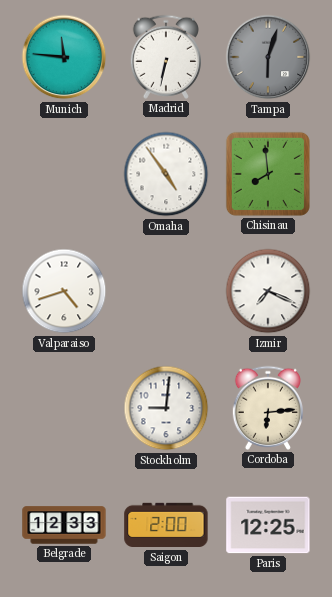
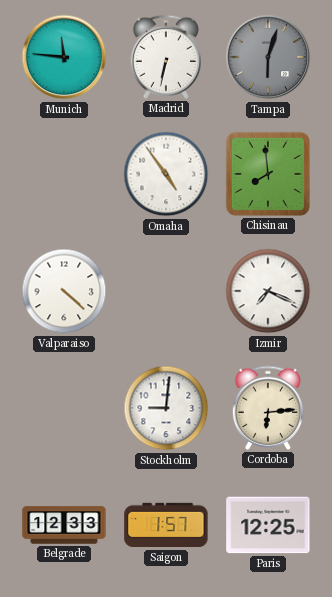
Valparaiso: 4:42 -> 4:22
Saigon: 2:00 -> 1:57
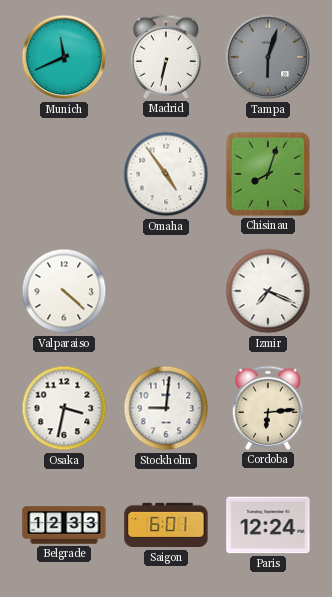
Munich: 11:46 -> 11:41
Chisinau: 7:59 -> 8:03
Osaka: none -> 3:32
Saigon: 1:57 -> 6:01
Paris: 12:25 -> 12:24
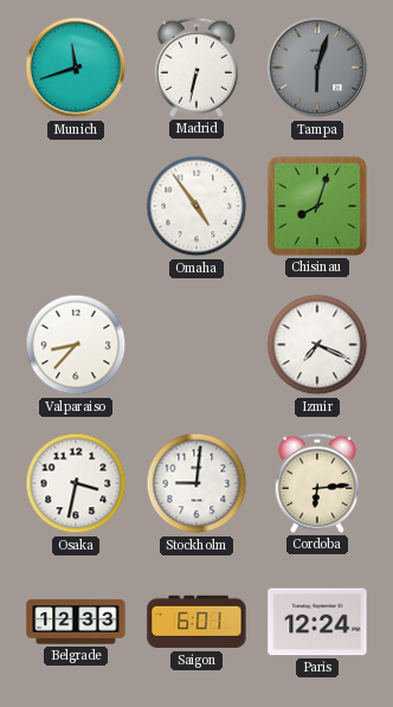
Munich: 11:41 -> 11:42
Valparaiso: 4:22 -> 8:37
